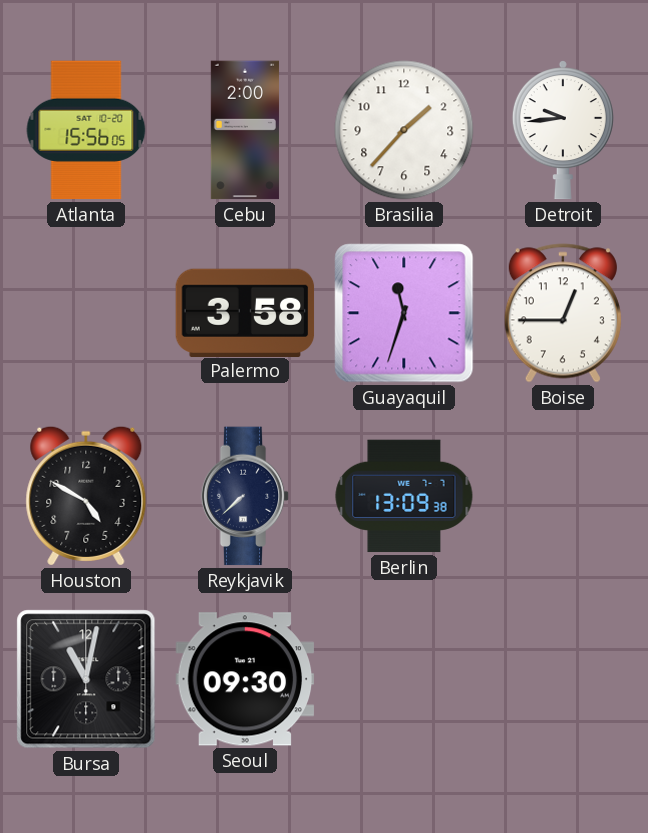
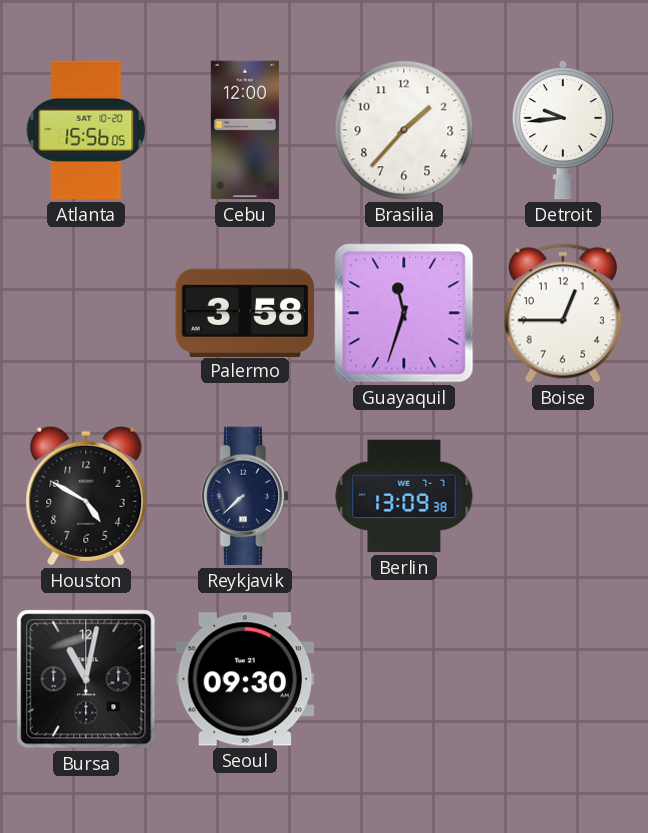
Cebu: 2:00 -> 12:00
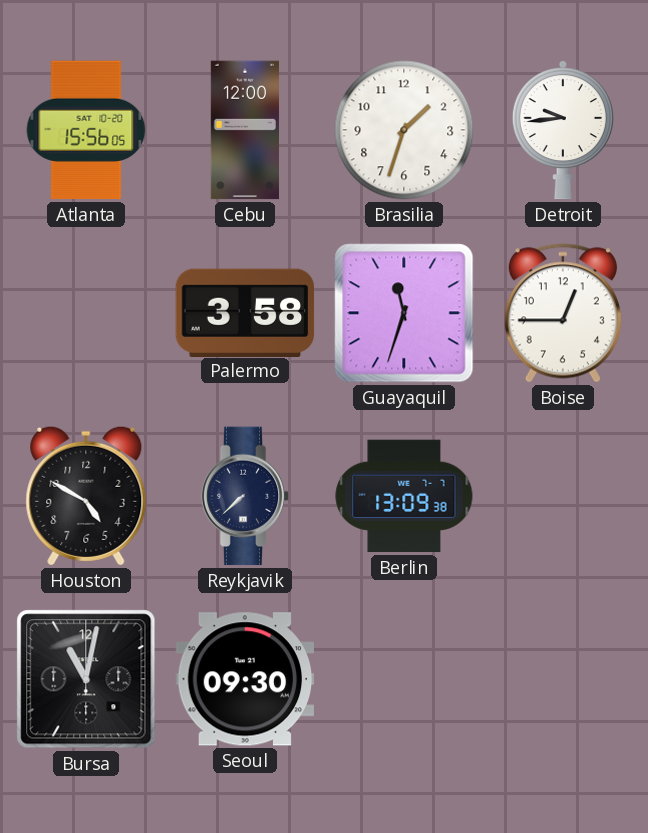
Brasilia: 1:37 -> 1:33
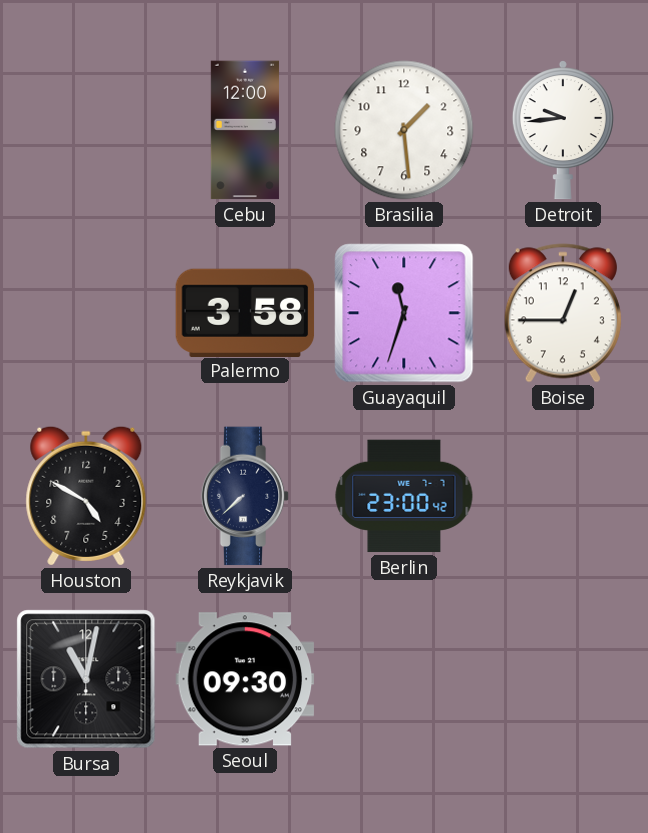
Atlanta: 15:56 -> none
Brasilia: 1:33 -> 1:29
Berlin: 13:09 -> 23:00
